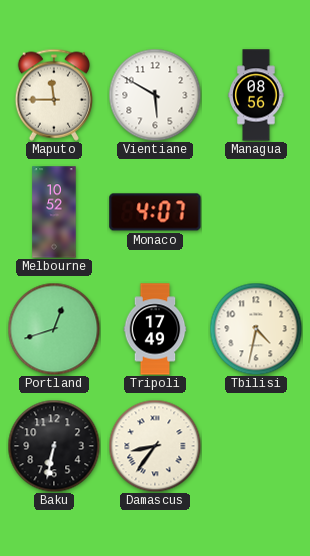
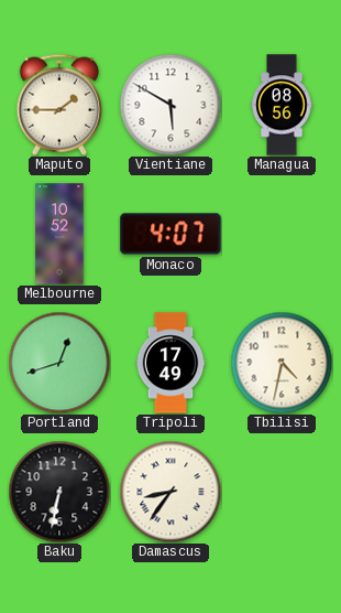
Maputo: 11:45 -> 1:45
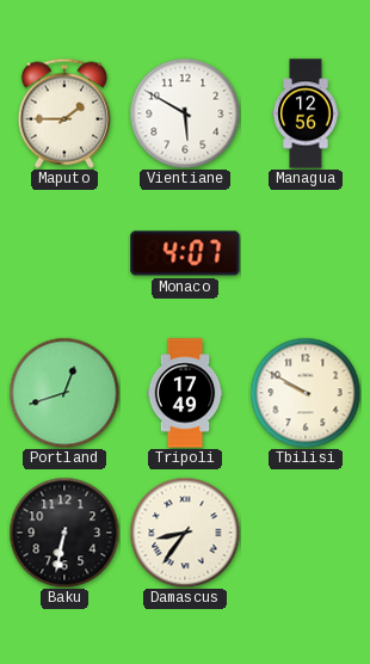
Managua: 08:56 -> 12:56
Melbourne: 10:52 -> none
Tbilisi: 4:32 -> 9:50
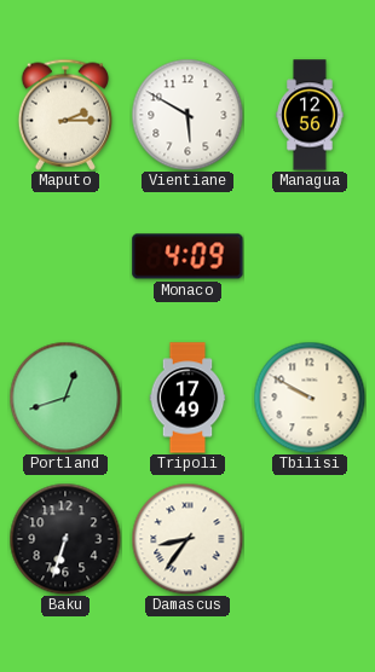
Maputo: 1:45 -> 2:15
Monaco: 4:07 -> 4:09
Baku: 6:32 -> 6:33
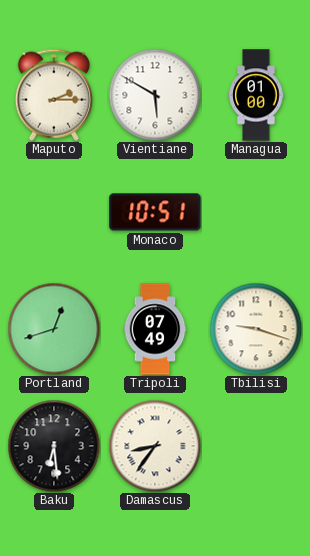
Managua: 12:56 -> 01:00
Monaco: 4:09 -> 10:51
Tripoli: 17:49 -> 07:49
Tbilisi: 9:50 -> 9:18
Baku: 6:33 -> 6:29
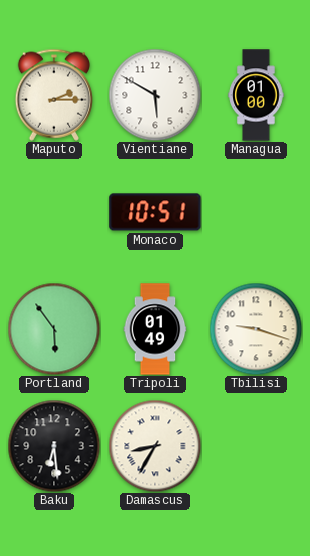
Portland: 12:42 -> 5:54
Tripoli: 07:49 -> 01:49
Damascus: 8:36 -> 8:35
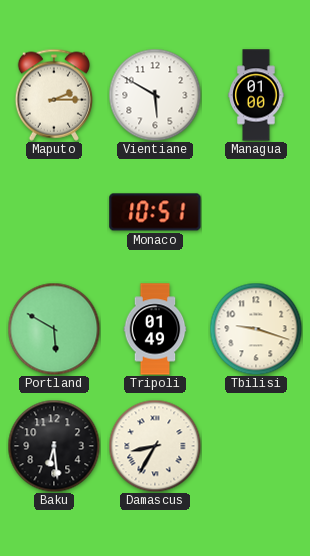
Portland: 5:54 -> 5:50
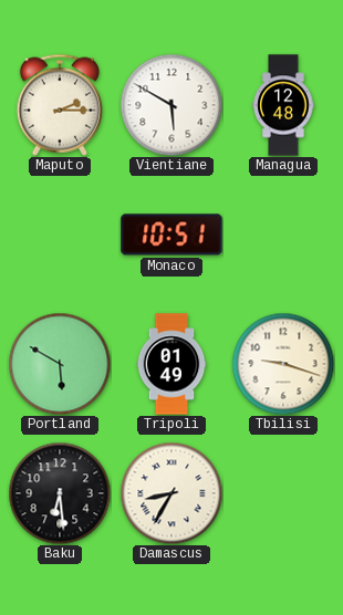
Managua: 01:00 -> 12:48
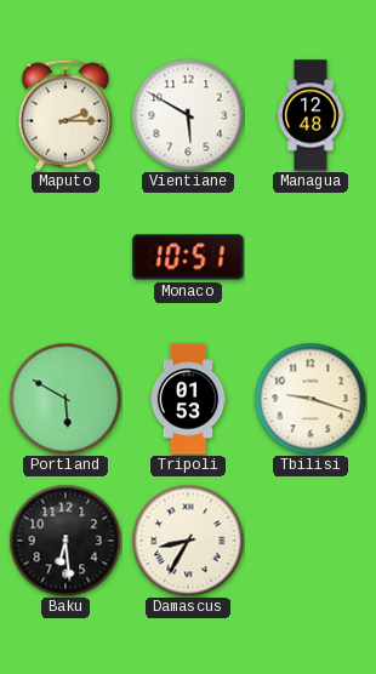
Tripoli: 01:49 -> 01:53
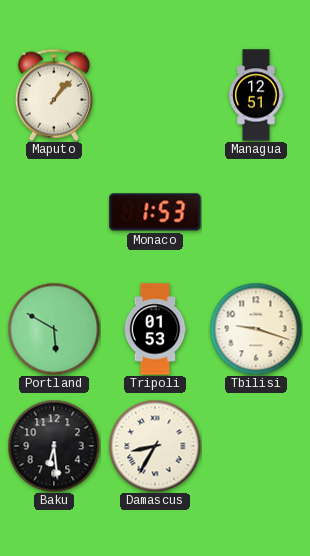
Maputo: 2:15 -> 1:07
Vientiane: 5:50 -> none
Managua: 12:48 -> 12:51
Monaco: 10:51 -> 1:53
